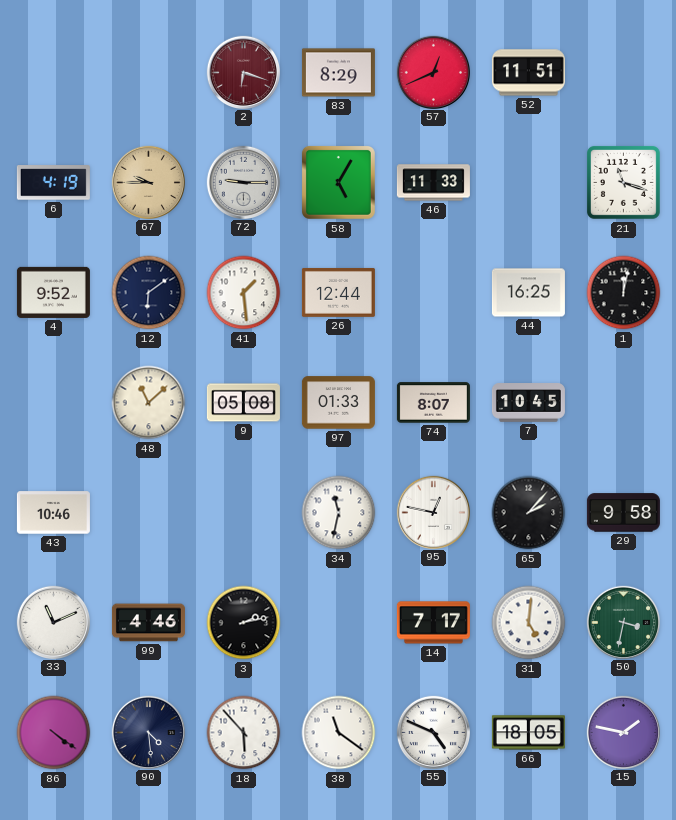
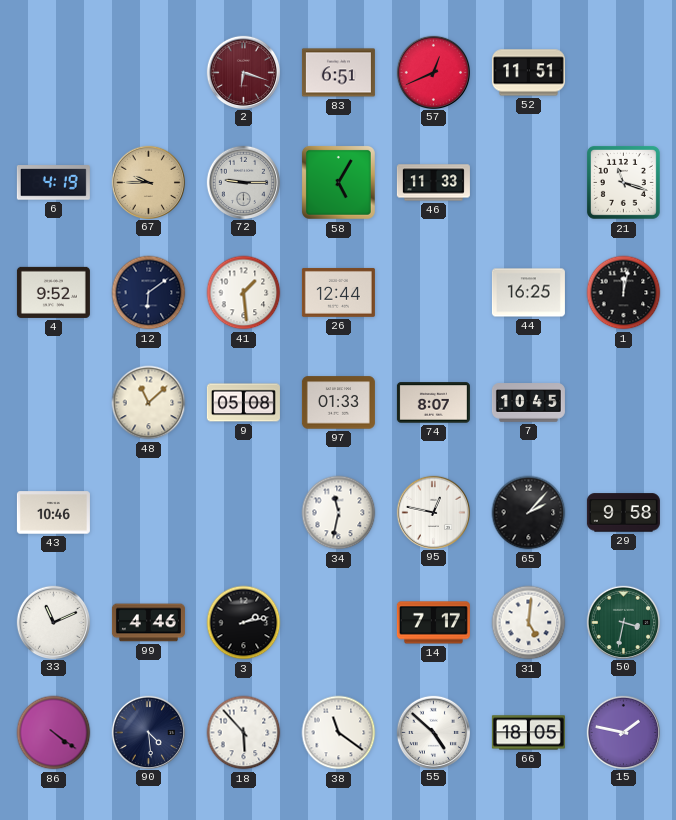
83: 8:29 -> 6:51
55: 4:49 -> 4:52
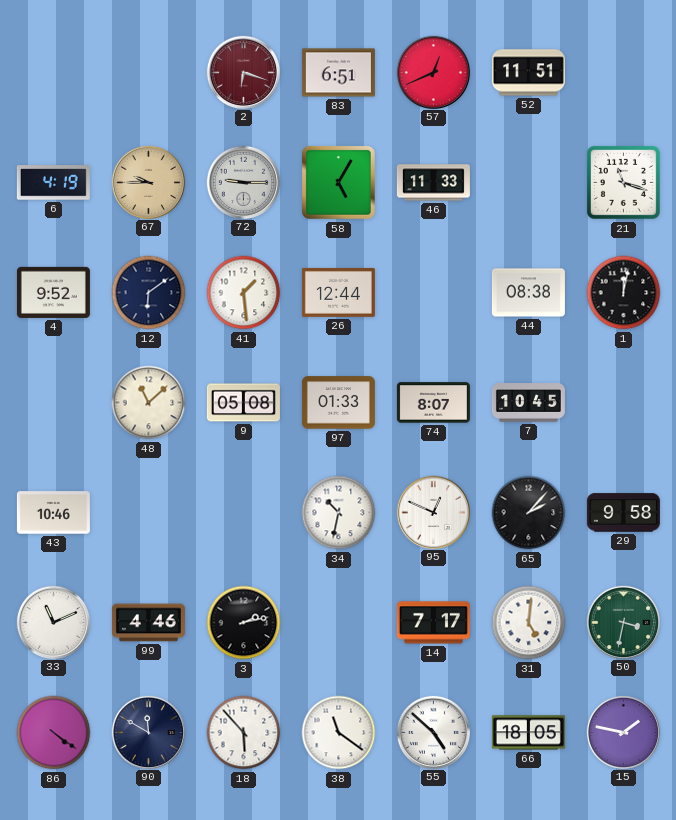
44: 16:25 -> 08:38
34: 11:32 -> 10:32
95: 12:47 -> 12:49
90: 4:29 -> 11:50
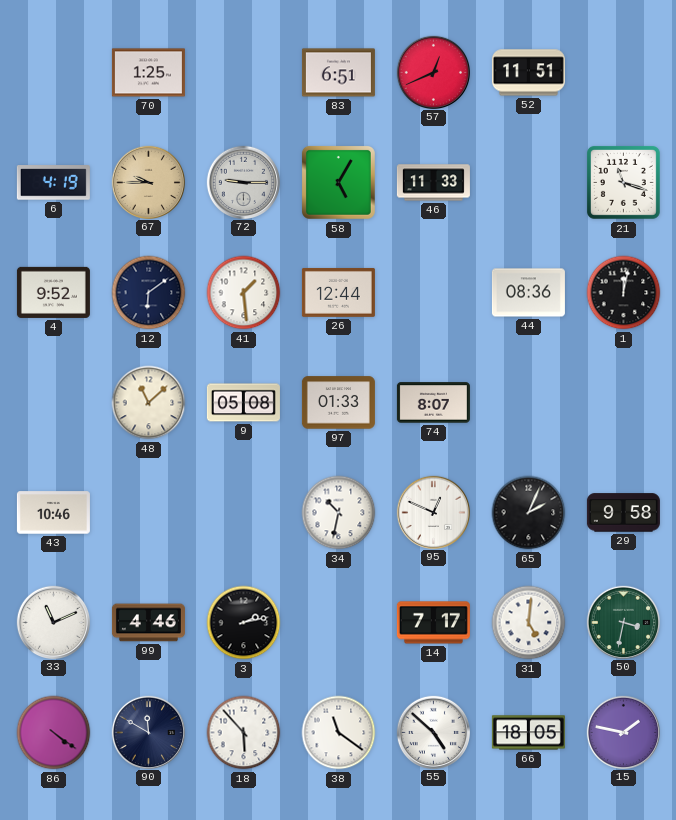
70: none -> 1:25
2: 6:18 -> none
44: 08:38 -> 08:36
7: 10:45 -> none
65: 2:07 -> 2:04
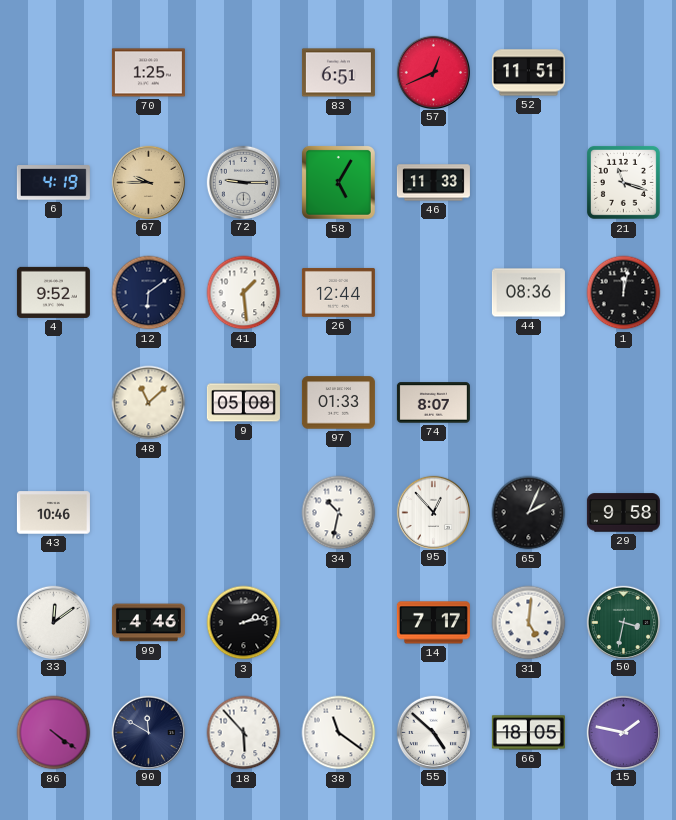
95: 12:49 -> 12:53
33: 11:11 -> 12:09
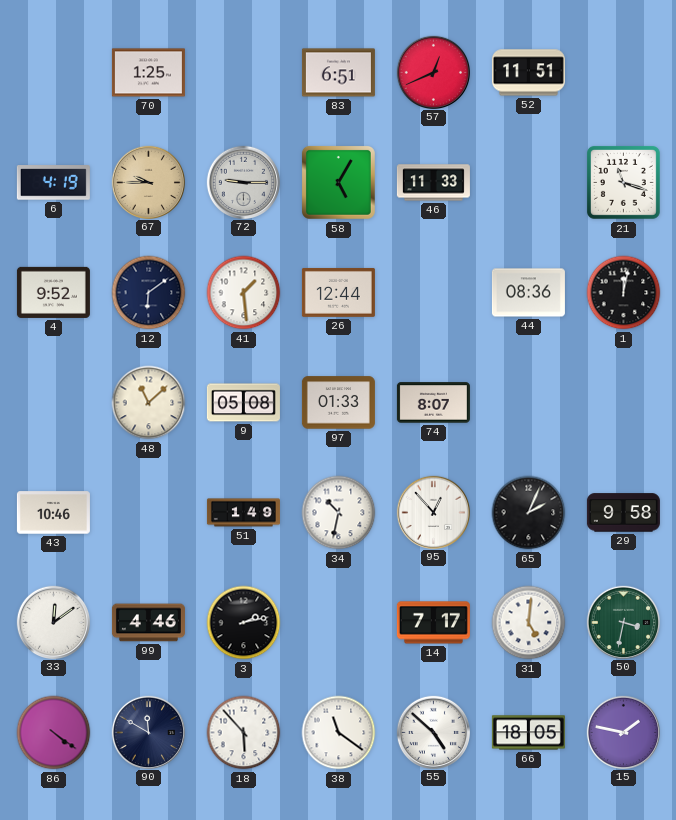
51: none -> 1:49
